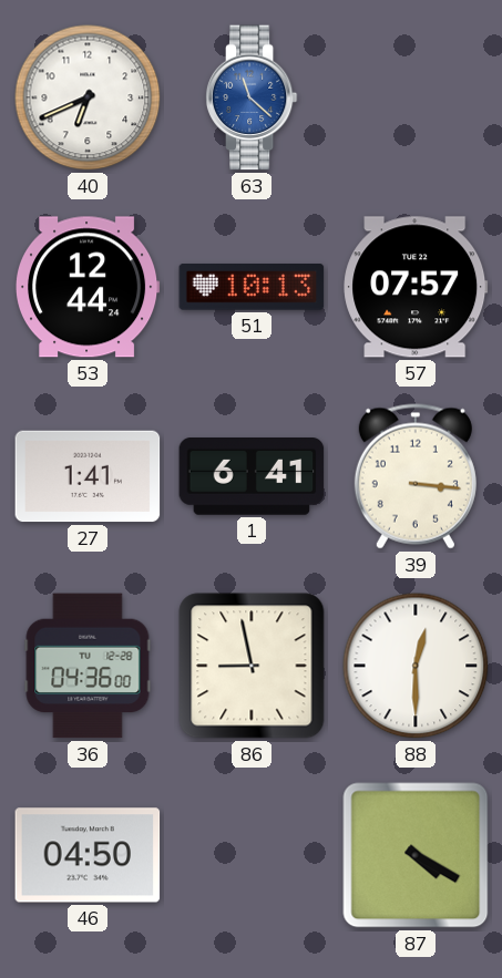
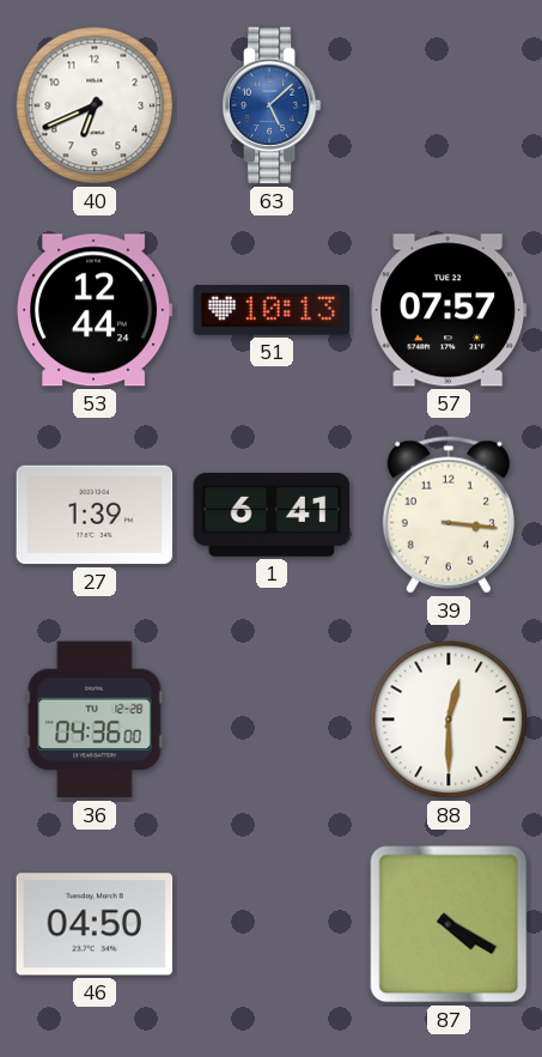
63: 11:22 -> 5:08
27: 1:41 -> 1:39
86: 8:58 -> none
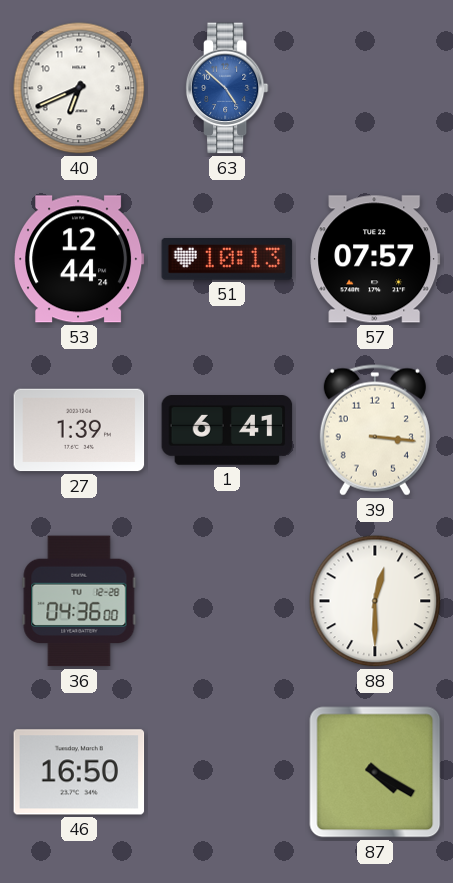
63: 5:08 -> 4:52
46: 04:50 -> 16:50
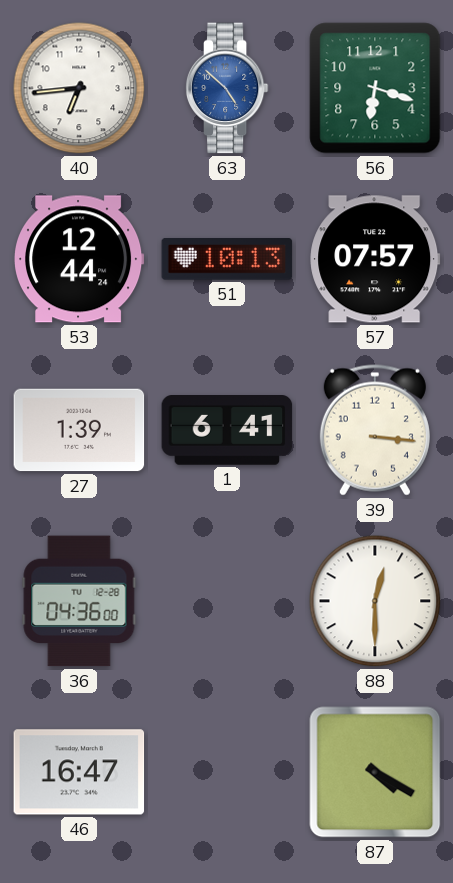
40: 6:41 -> 6:44
56: none -> 6:18
46: 16:50 -> 16:47
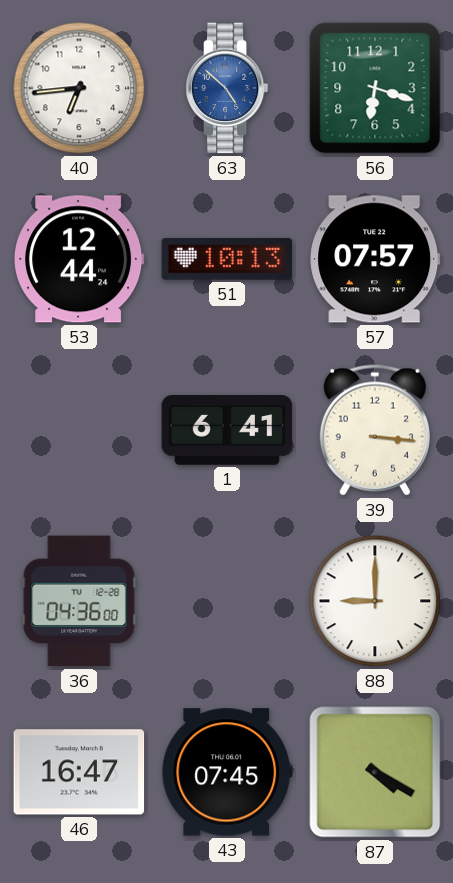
27: 1:39 -> none
88: 12:30 -> 9:00
43: none -> 07:45
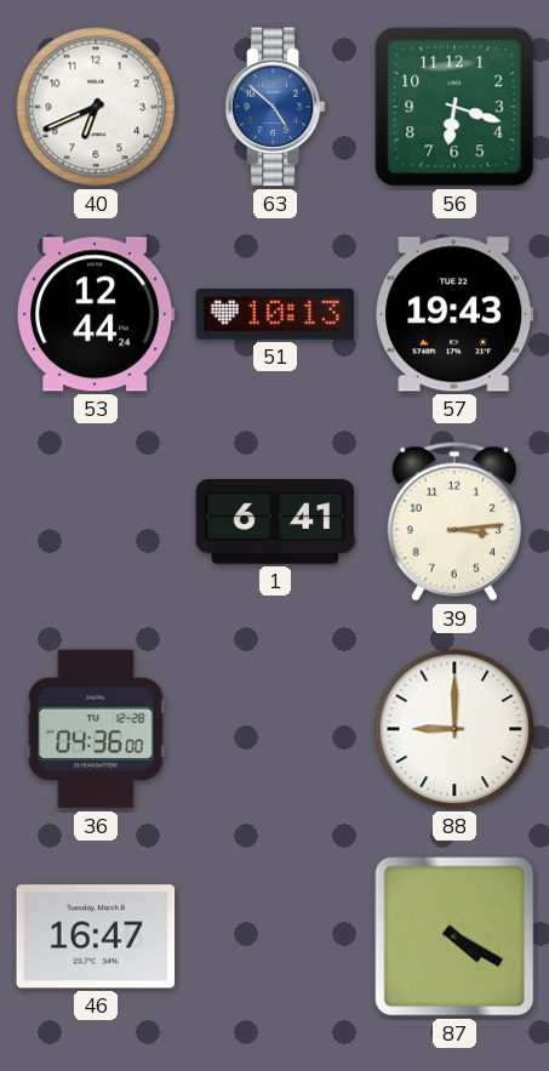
40: 6:44 -> 6:41
57: 07:57 -> 19:43
39: 3:16 -> 3:14
43: 07:45 -> none
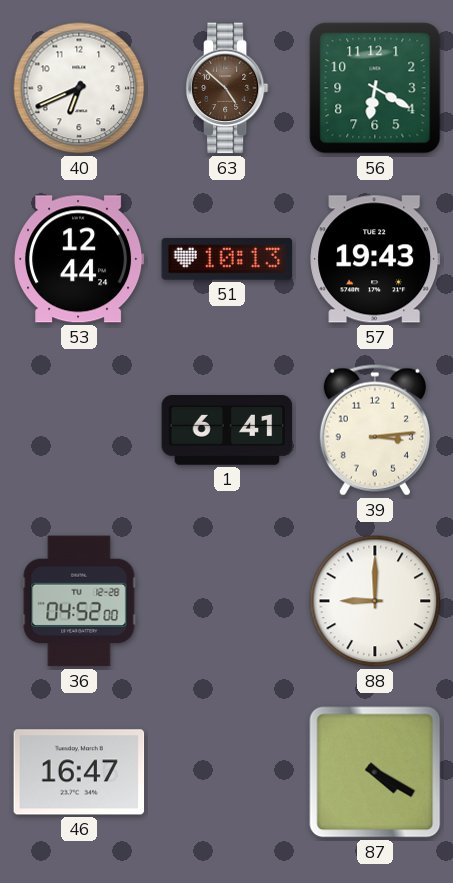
63 dial: blue -> brown
56: 6:18 -> 6:20
36: 04:36 -> 04:52
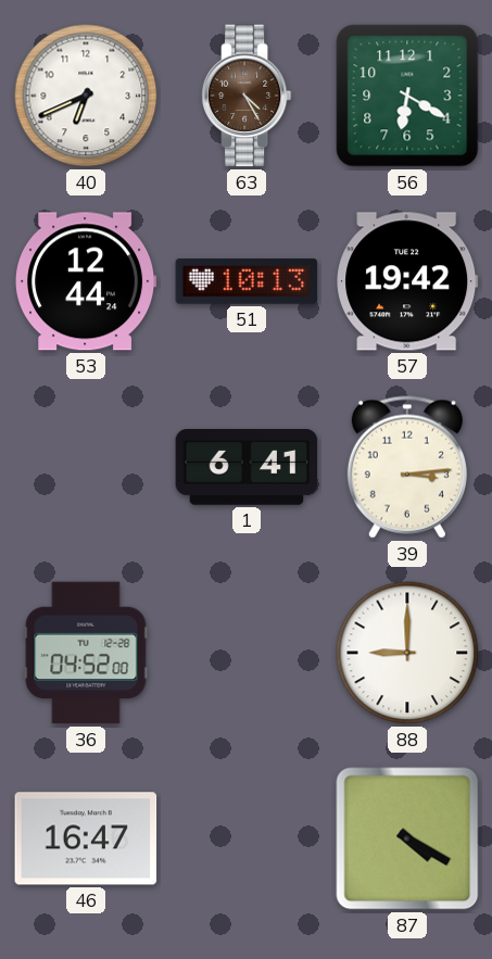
63: 4:52 -> 4:25
57: 19:43 -> 19:42
